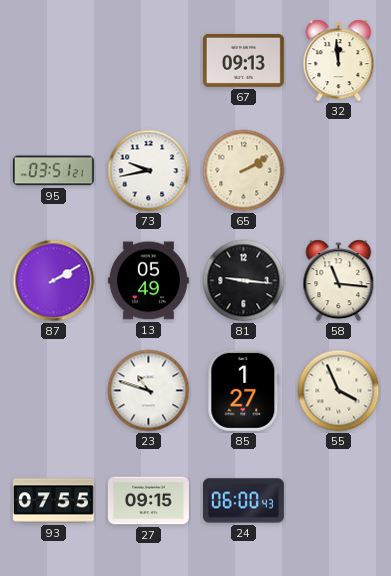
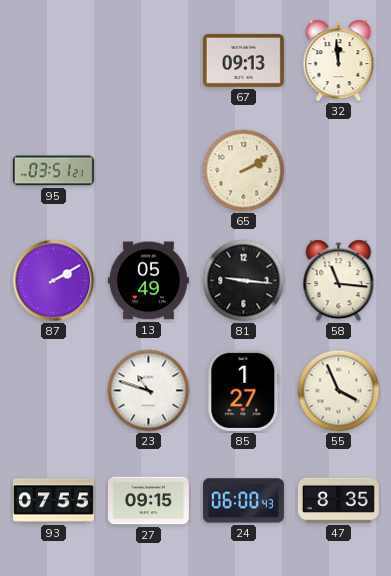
73: 9:43 -> none
47: none -> 8:35
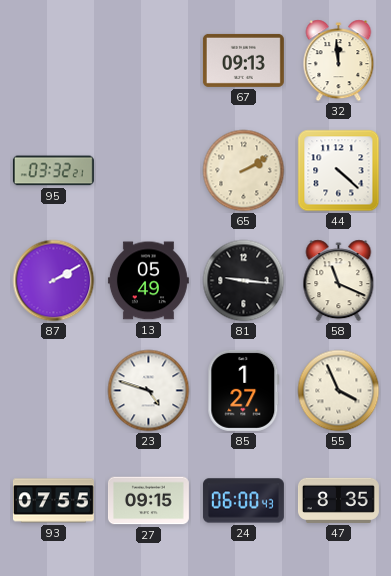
95: 03:51 -> 03:32
44: none -> 4:22
58: 11:16 -> 11:19
23: 10:48 -> 4:48
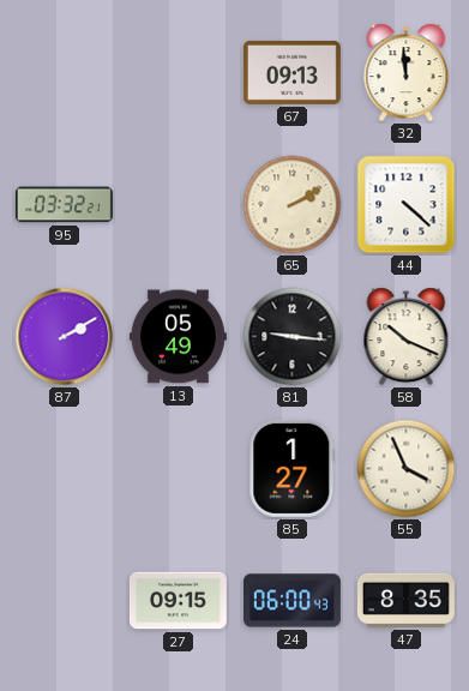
58: 11:19 -> 10:19
23: 4:48 -> none
93: 07:55 -> none
